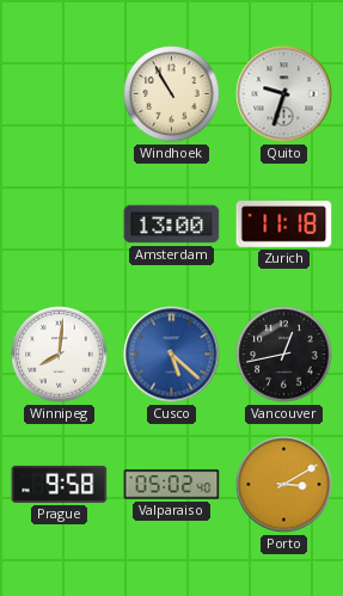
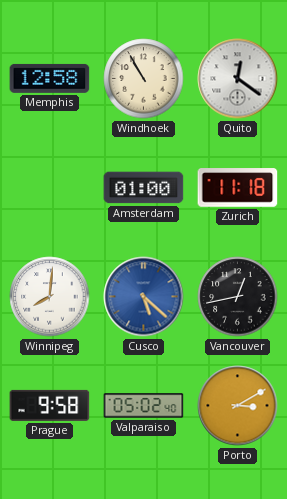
Memphis: none -> 12:58
Quito: 9:33 -> 12:21
Amsterdam: 13:00 -> 01:00
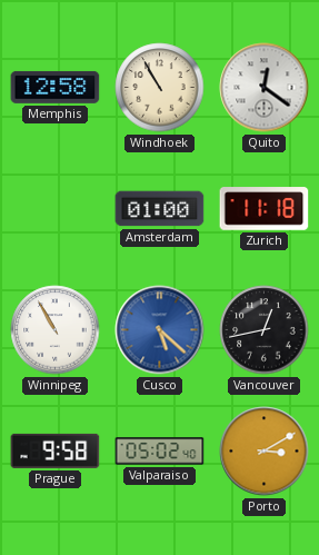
Winnipeg: 8:01 -> 10:55
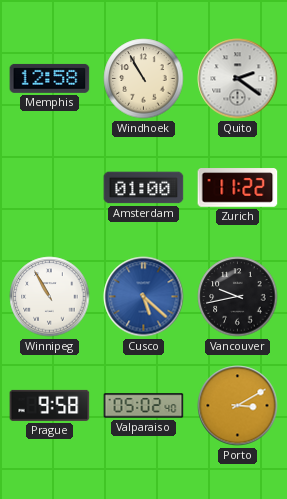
Quito: 12:21 -> 2:21
Zurich: 11:18 -> 11:22
Vancouver: 12:43 -> 9:43
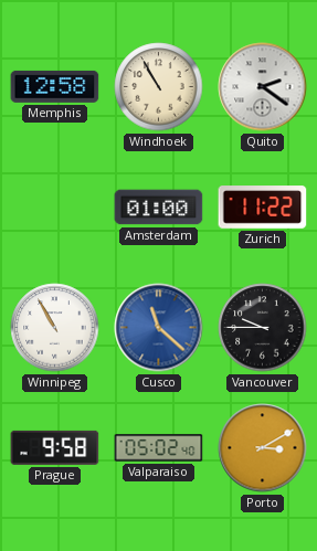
Cusco: 5:22 -> 11:22
Vancouver: 9:43 -> 9:45
